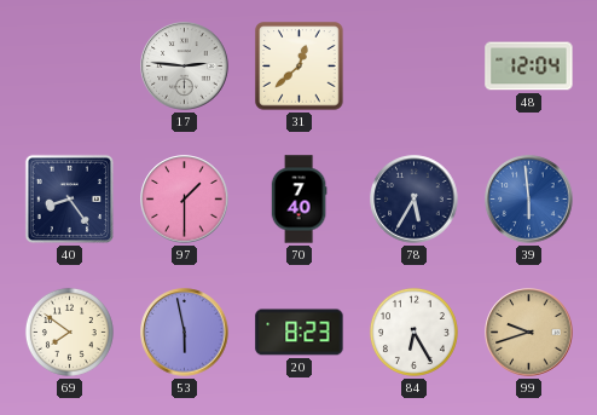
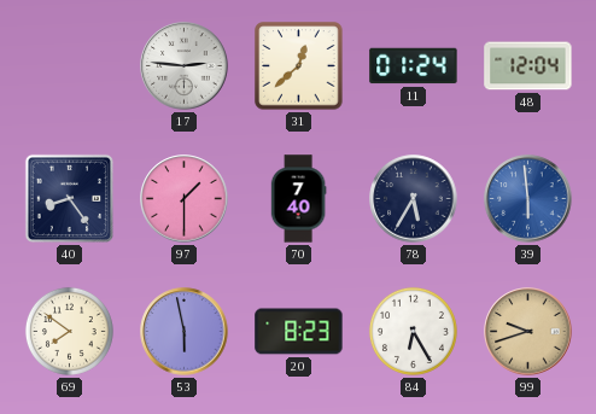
11: none -> 01:24
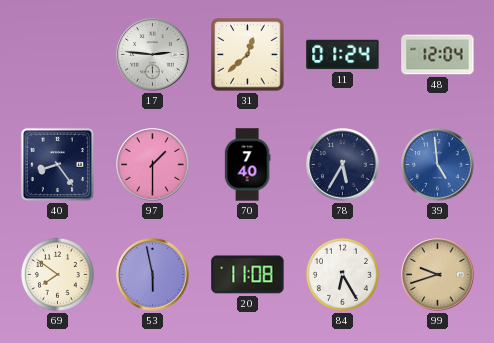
39: 5:59 -> 4:59
20: 8:23 -> 11:08
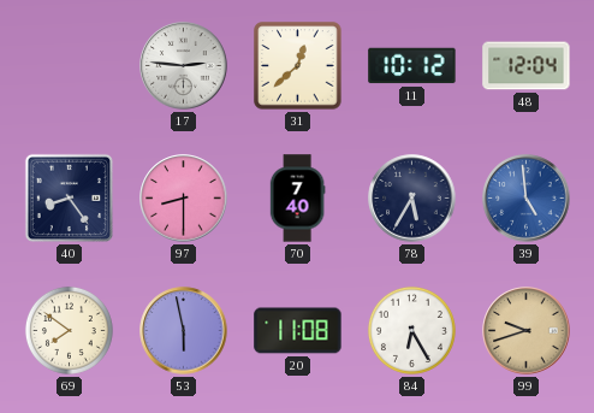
11: 01:24 -> 10:12
97: 1:30 -> 8:30
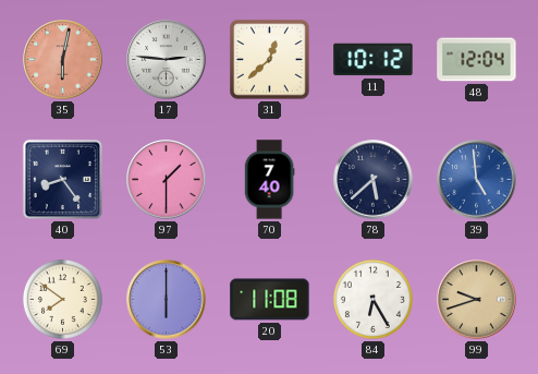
35: none -> 6:02
97: 8:30 -> 1:30
78: 5:35 -> 5:38
53: 5:58 -> 6:00
